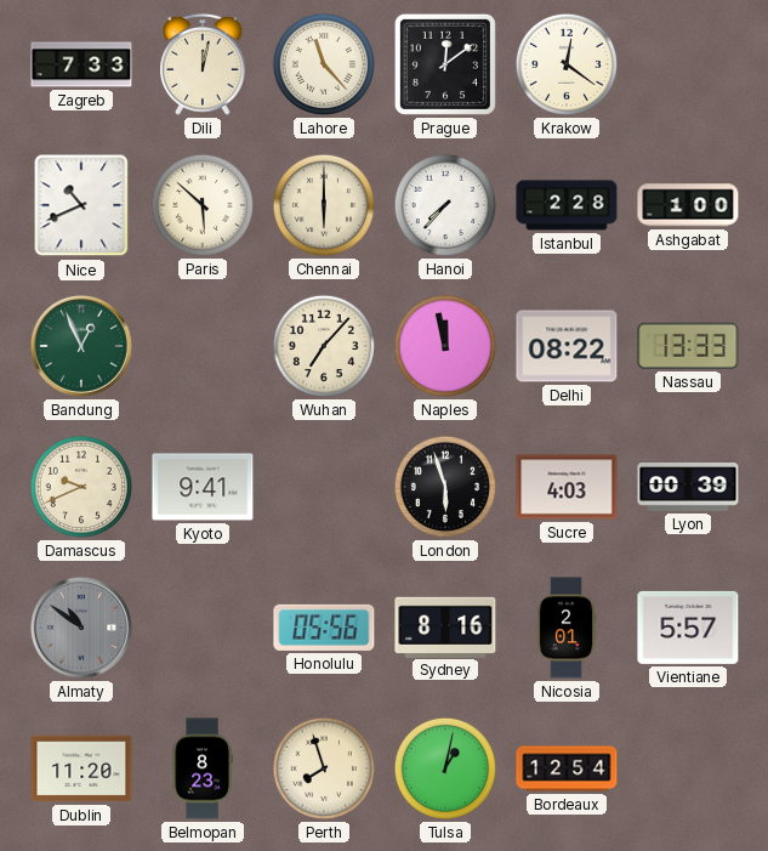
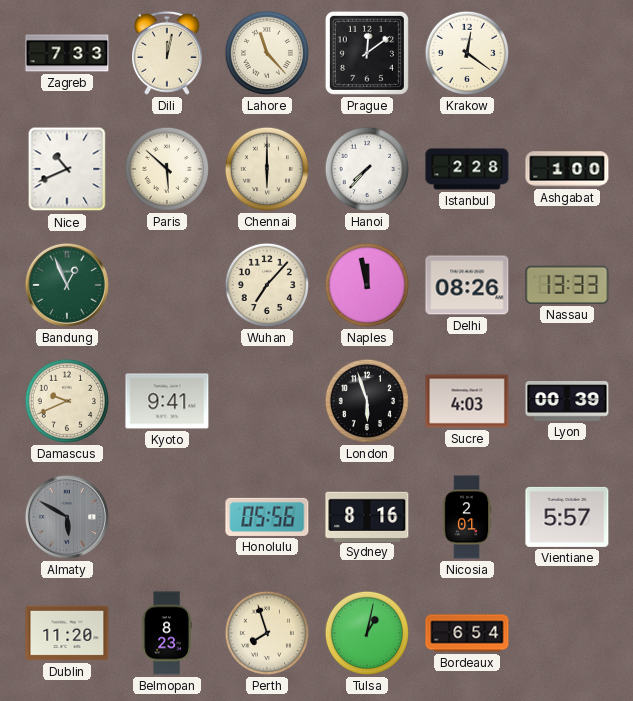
Delhi: 08:22 -> 08:26
Almaty: 10:51 -> 5:50
Bordeaux: 12:54 -> 6:54
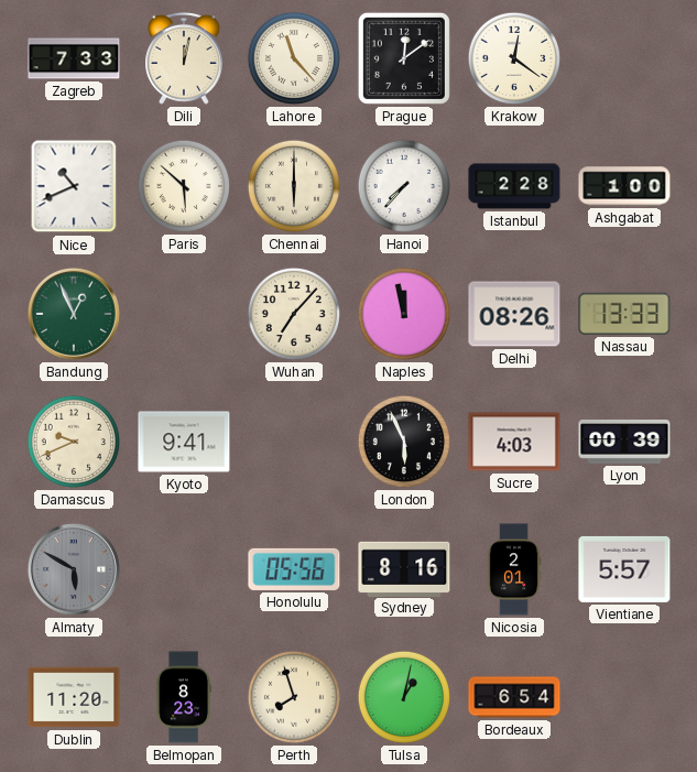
London: 5:57 -> 5:56
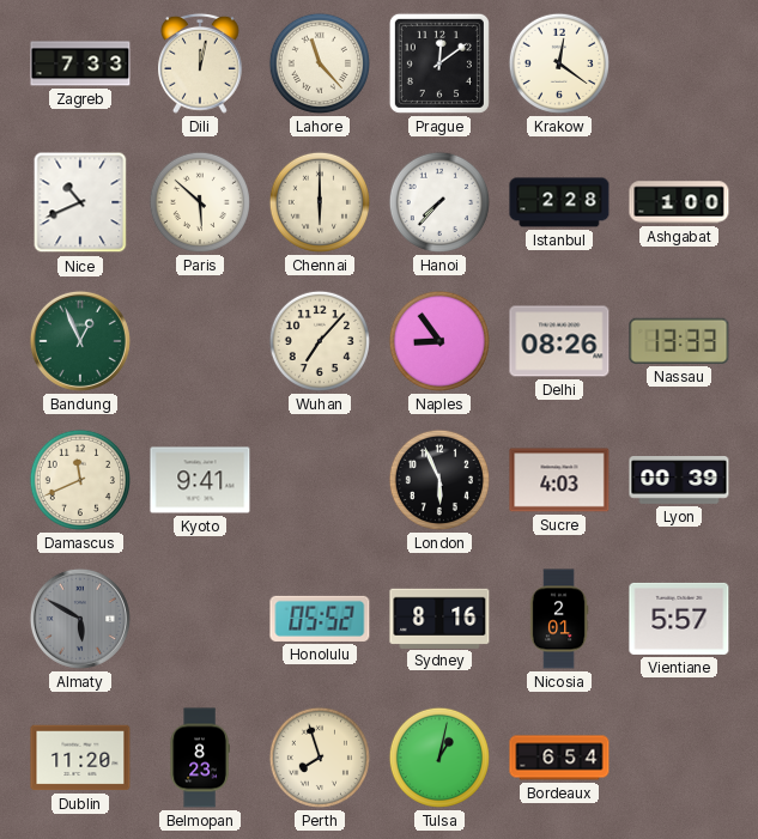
Naples: 11:58 -> 8:54
Damascus: 9:41 -> 11:41
Honolulu: 05:56 -> 05:52
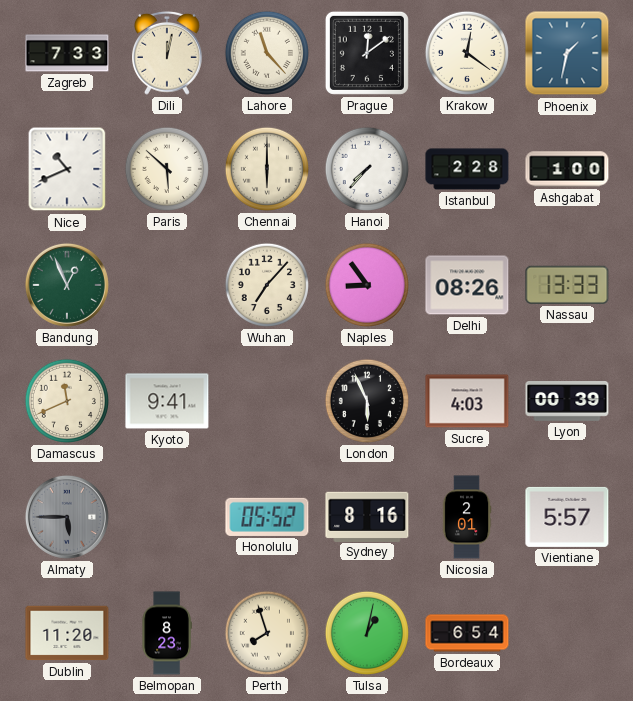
Phoenix: none -> 1:32
Almaty: 5:50 -> 5:45
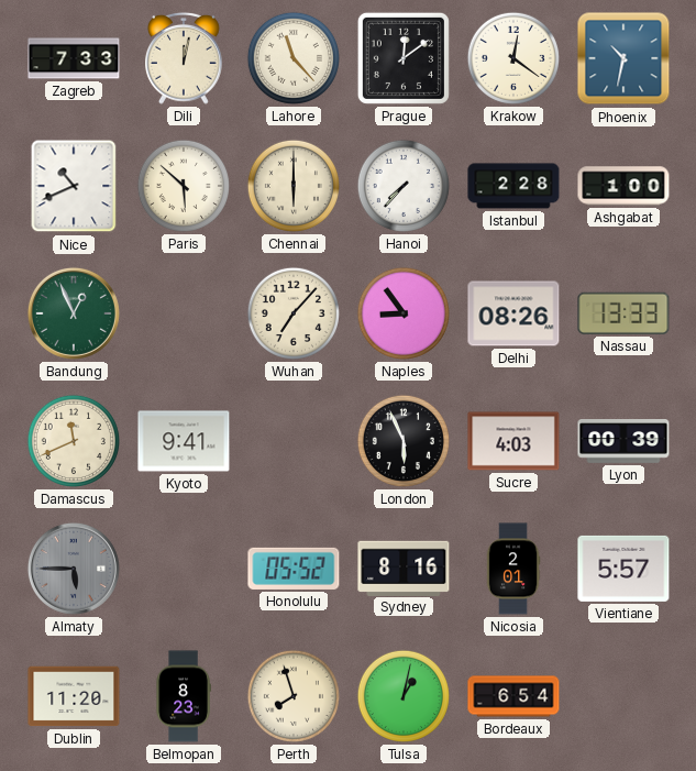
Phoenix: 1:32 -> 10:32
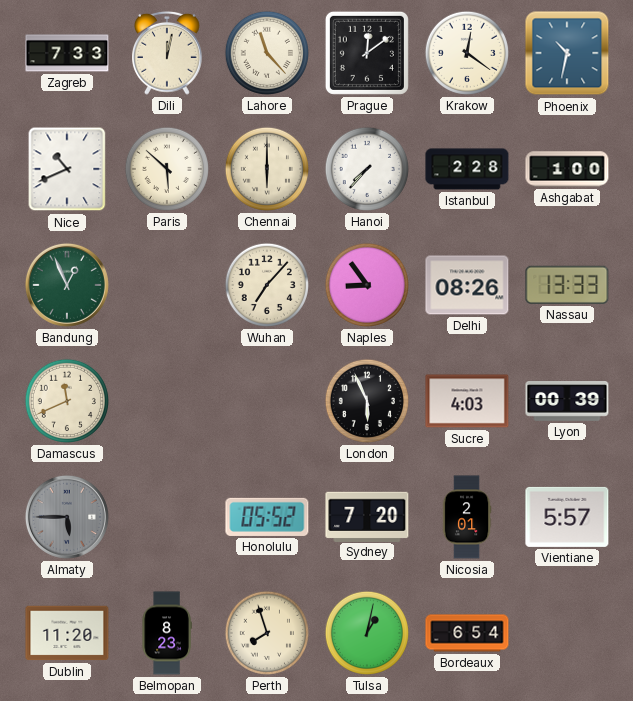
Kyoto: 9:41 -> none
Sydney: 8:16 -> 7:20
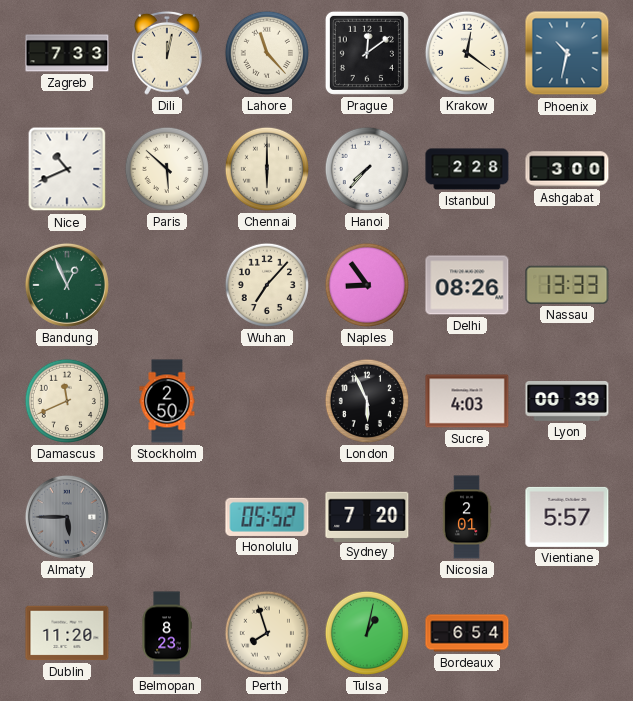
Ashgabat: 1:00 -> 3:00
Stockholm: none -> 2:50
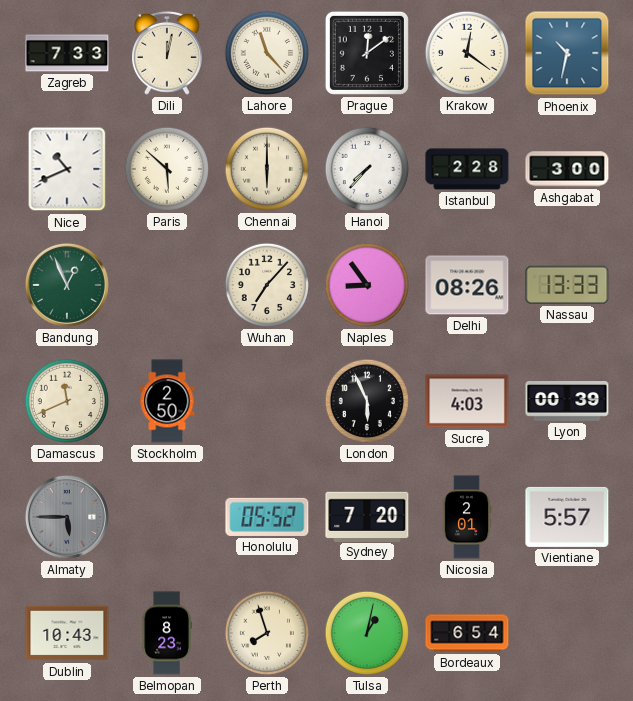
Dublin: 11:20 -> 10:43
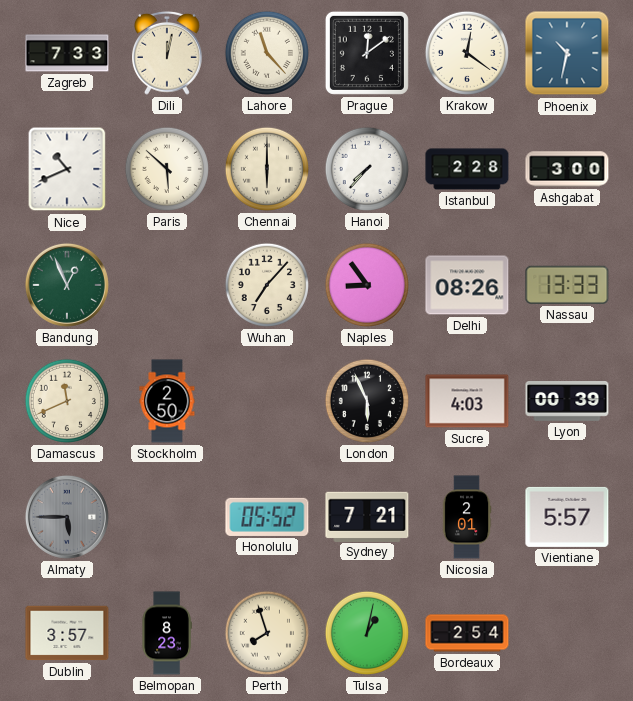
Sydney: 7:20 -> 7:21
Dublin: 10:43 -> 3:57
Bordeaux: 6:54 -> 2:54
